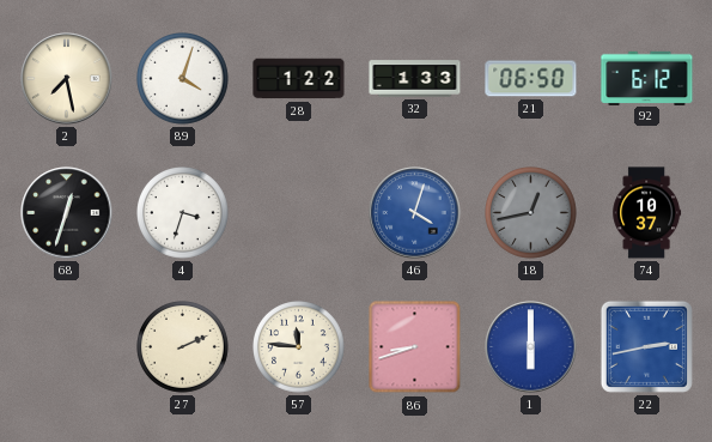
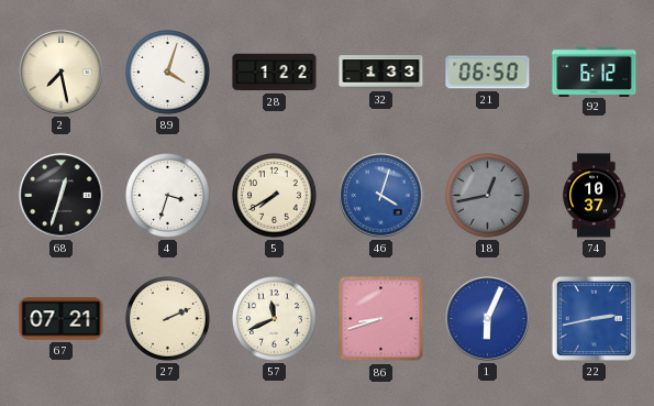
5: none -> 7:40
67: none -> 07:21
57: 11:46 -> 11:41
1: 6:00 -> 6:04
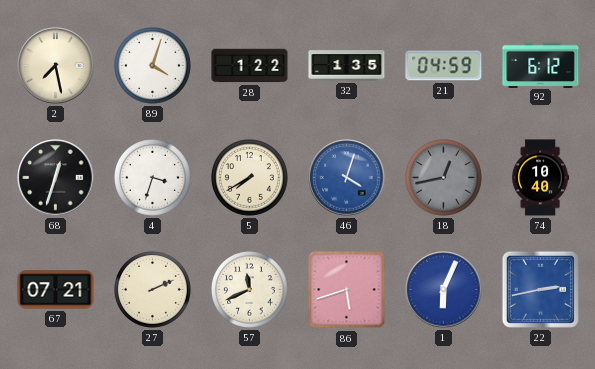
32: 1:33 -> 1:35
21: 06:50 -> 04:59
74: 10:37 -> 10:40
86: 8:42 -> 5:42
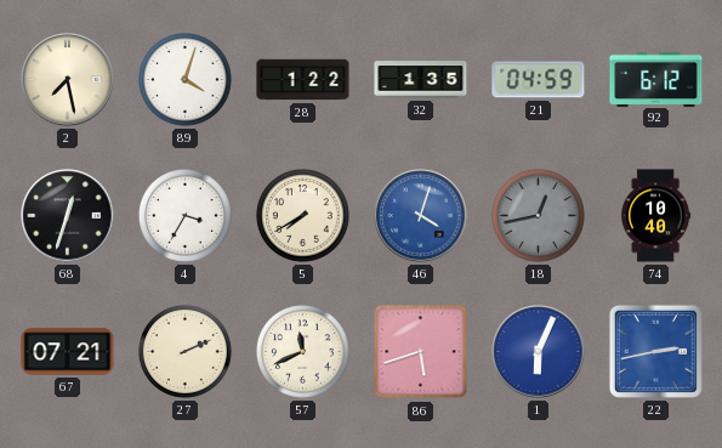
4: 3:33 -> 3:35
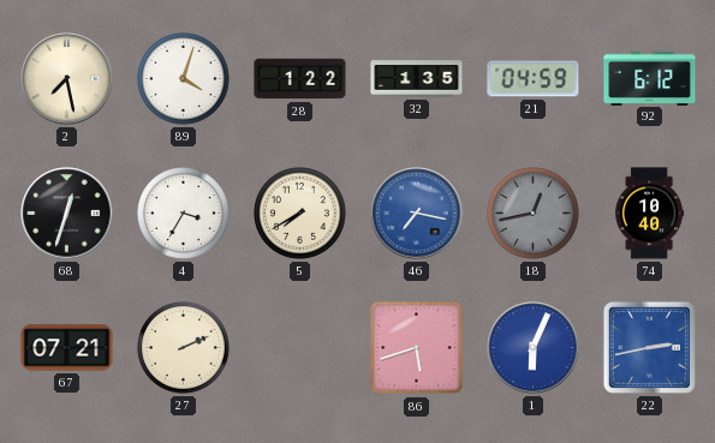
46: 4:03 -> 7:17
57: 11:41 -> none
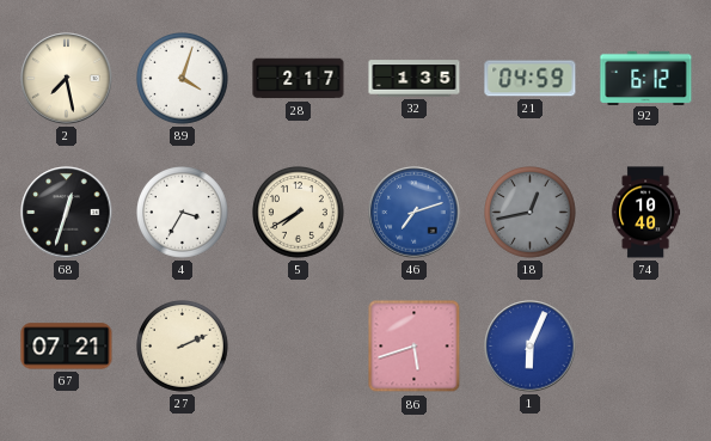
28: 1:22 -> 2:17
46: 7:17 -> 7:12
22: 2:43 -> none
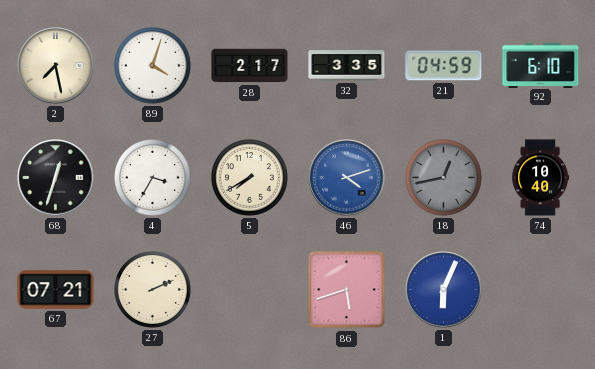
32: 1:35 -> 3:35
92: 6:12 -> 6:10
46: 7:12 -> 4:12
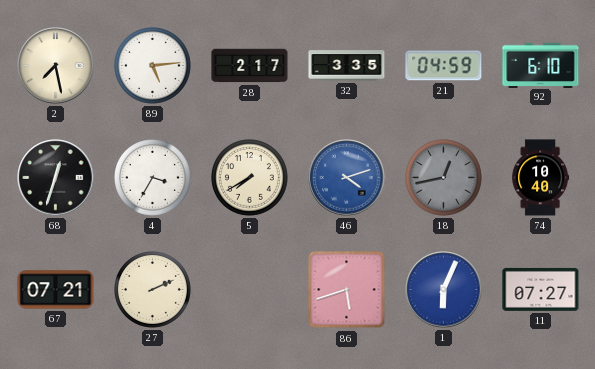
89: 4:03 -> 5:14
11: none -> 07:27
